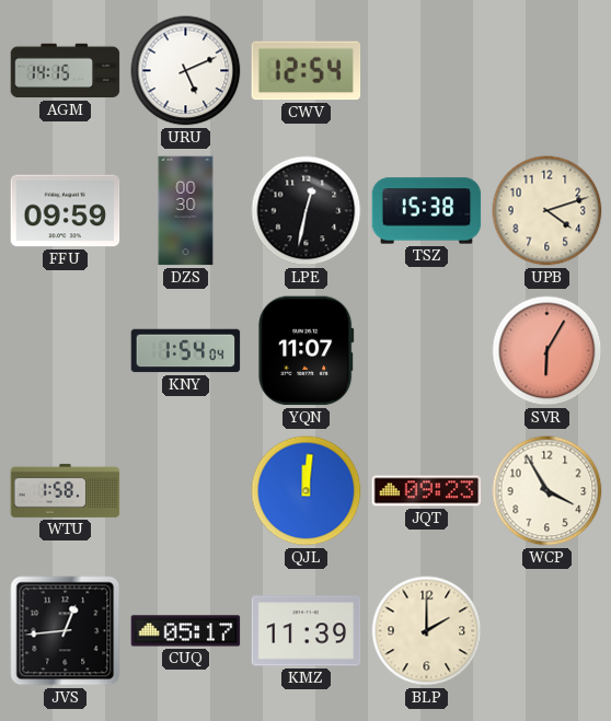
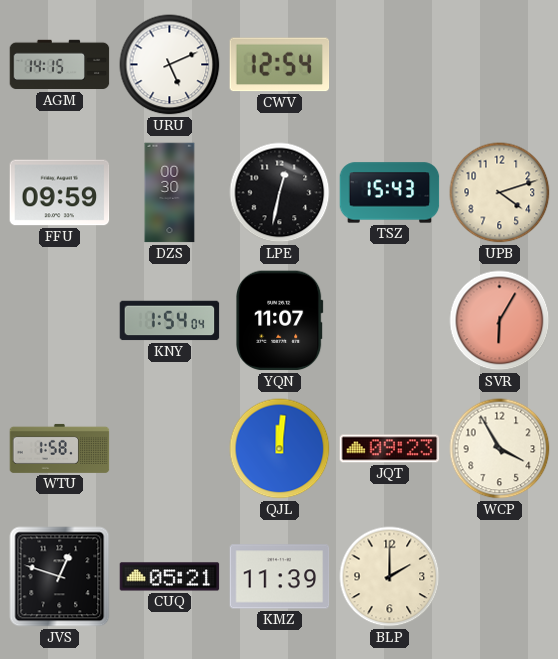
TSZ: 15:38 -> 15:43
JVS: 12:44 -> 12:48
CUQ: 05:17 -> 05:21
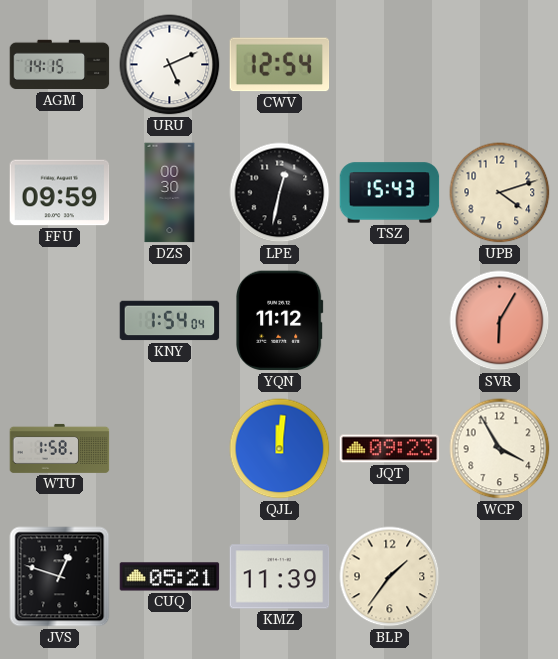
YQN: 11:07 -> 11:12
BLP: 2:00 -> 1:36
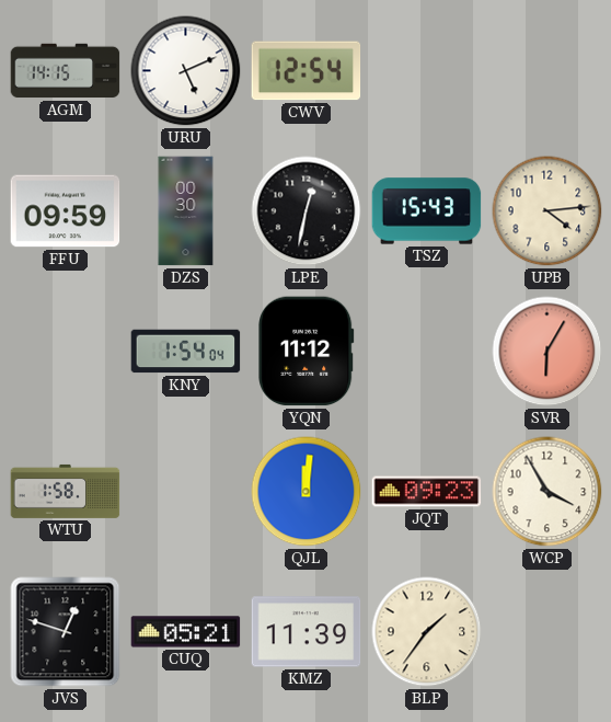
UPB: 4:12 -> 4:14
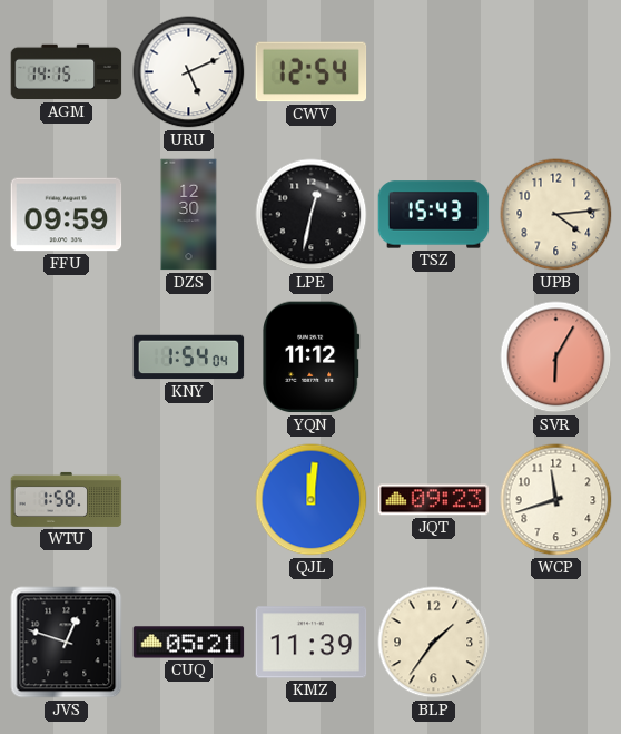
DZS: 00:30 -> 12:30
WCP: 3:55 -> 11:42
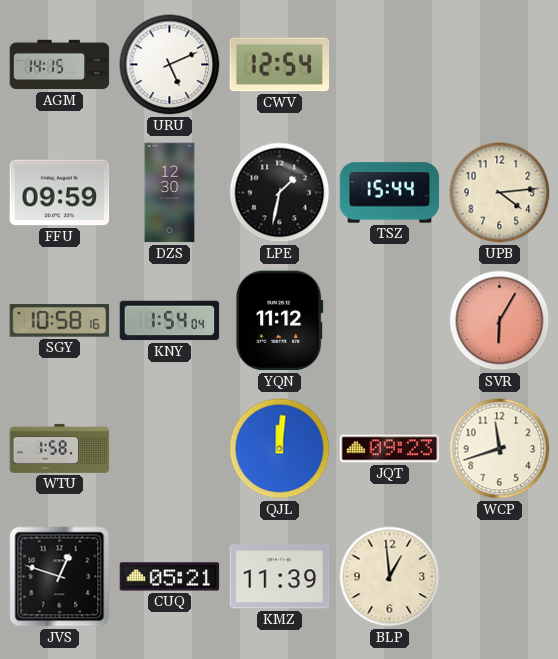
LPE: 12:32 -> 1:32
TSZ: 15:43 -> 15:44
SGY: none -> 10:58
BLP: 1:36 -> 12:59
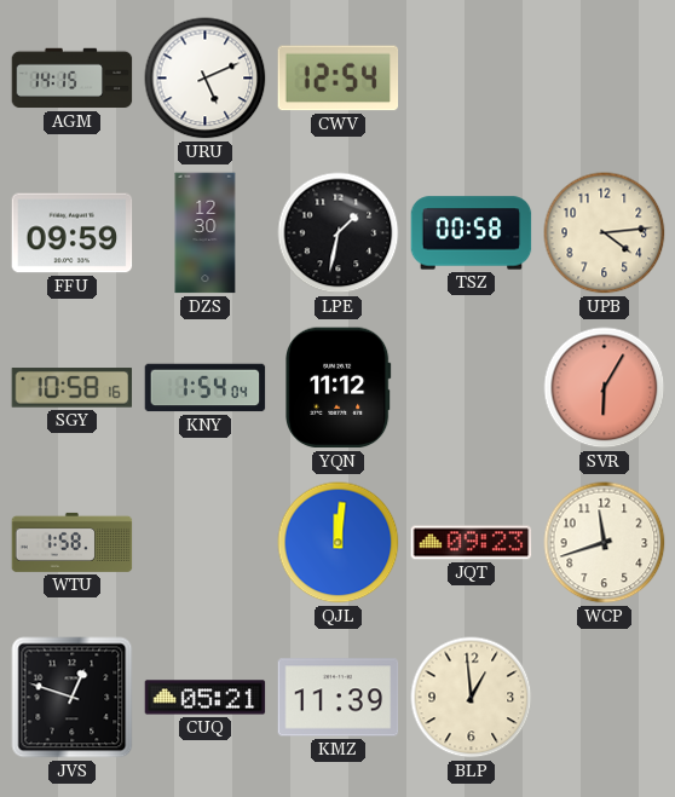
TSZ: 15:44 -> 00:58
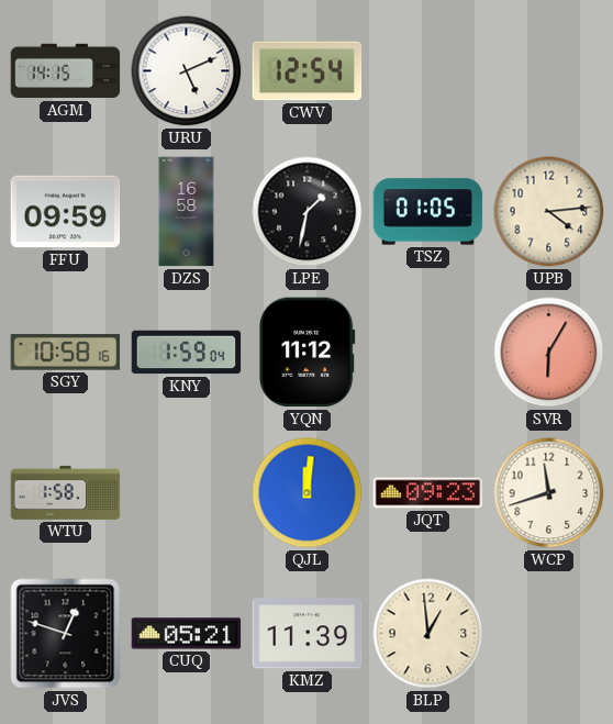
DZS: 12:30 -> 16:58
TSZ: 00:58 -> 01:05
KNY: 1:54 -> 1:59
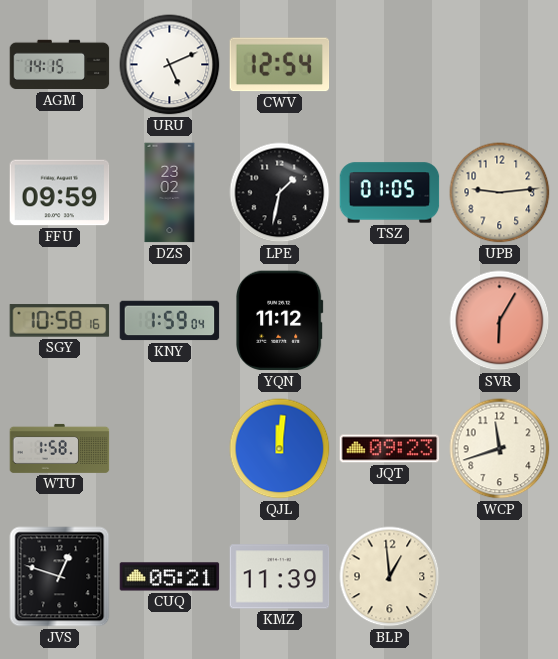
DZS: 16:58 -> 23:02
UPB: 4:14 -> 9:14
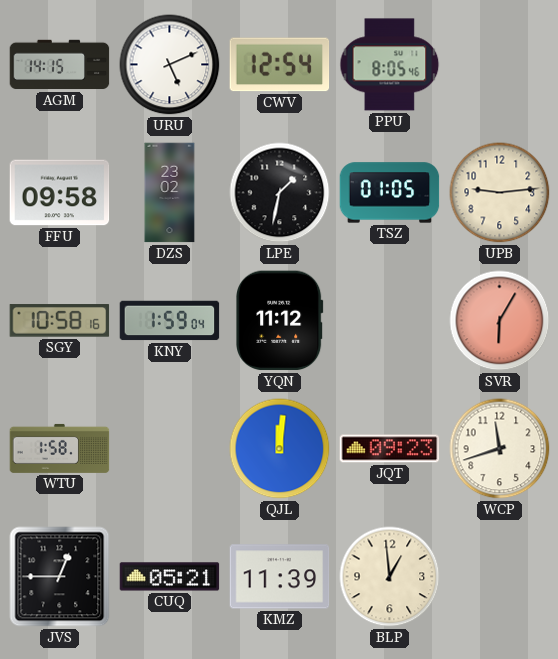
PPU: none -> 8:05
FFU: 09:59 -> 09:58
JVS: 12:48 -> 12:45
